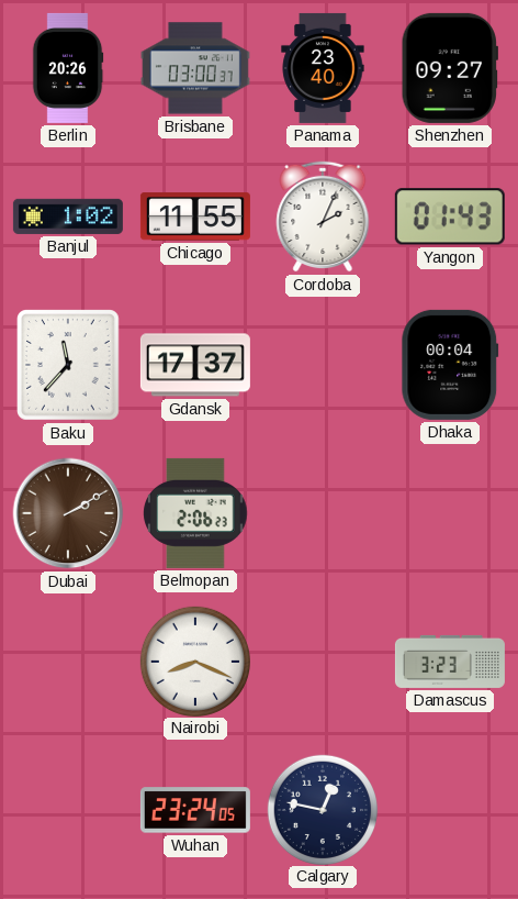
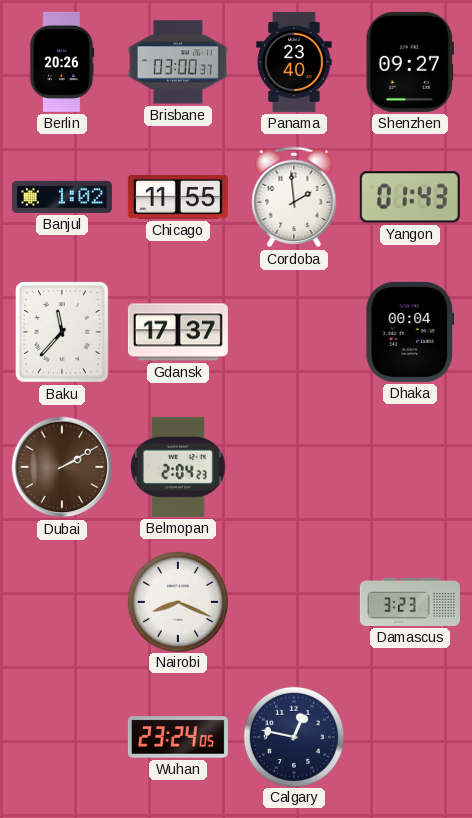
Cordoba: 2:04 -> 1:59
Belmopan: 2:06 -> 2:04
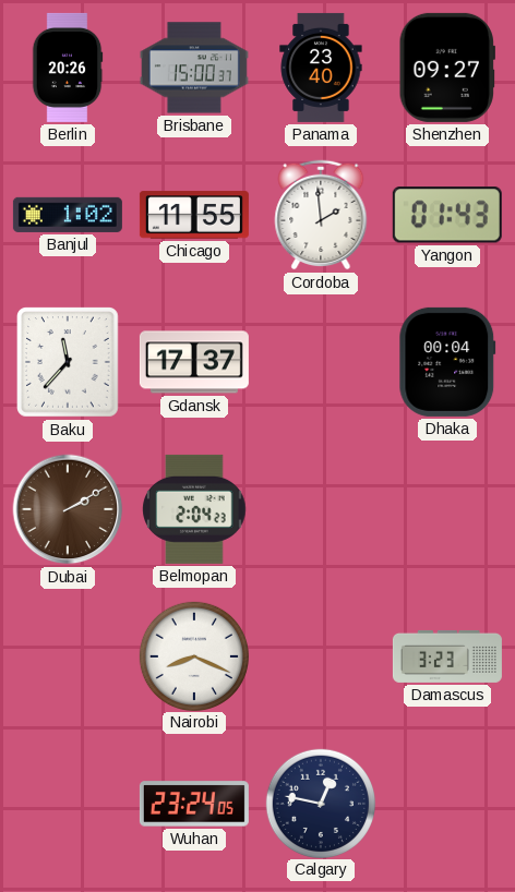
Brisbane: 03:00 -> 15:00
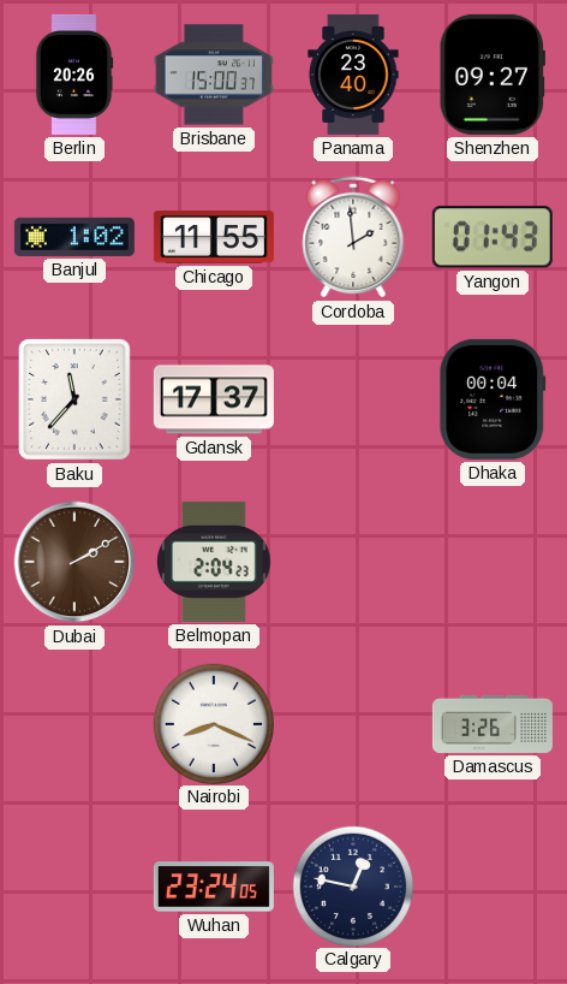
Damascus: 3:23 -> 3:26
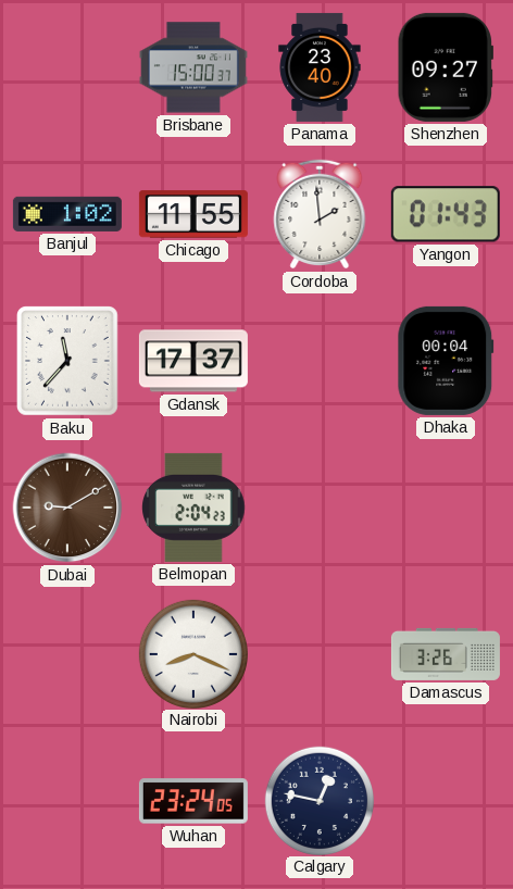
Berlin: 20:26 -> none
Dubai: 2:10 -> 9:10
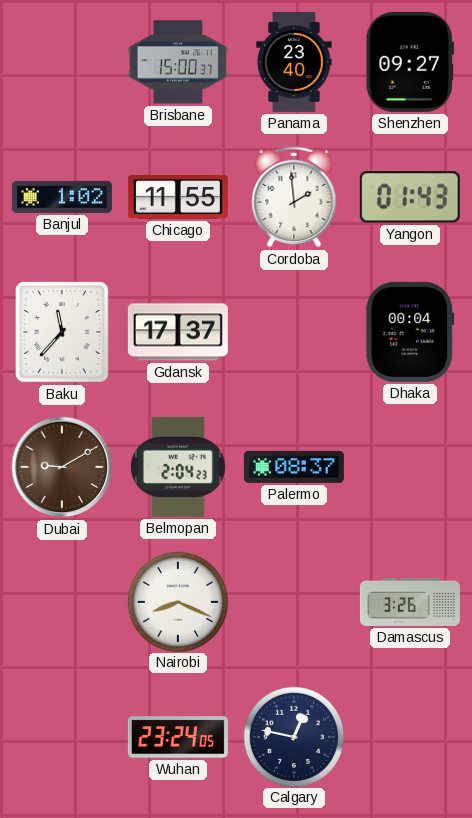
Palermo: none -> 08:37
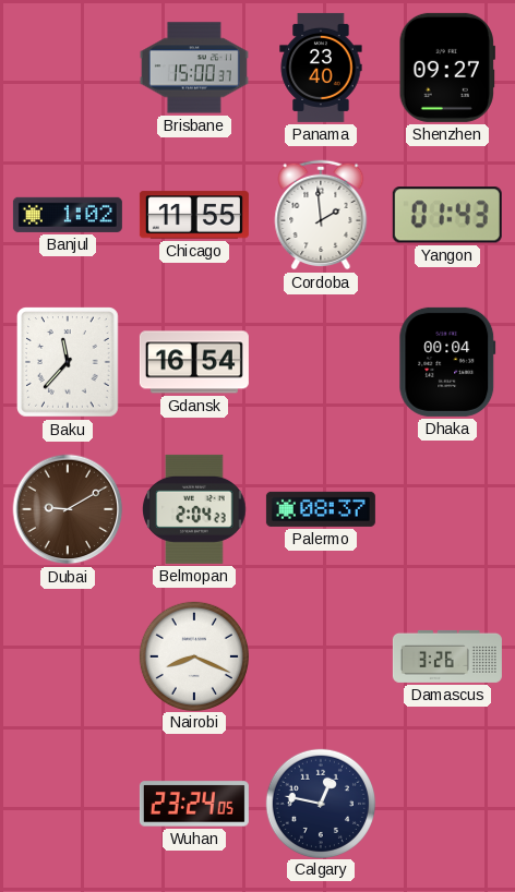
Gdansk: 17:37 -> 16:54
